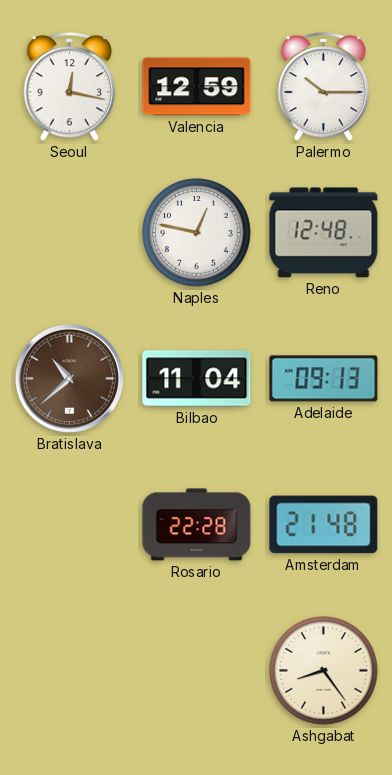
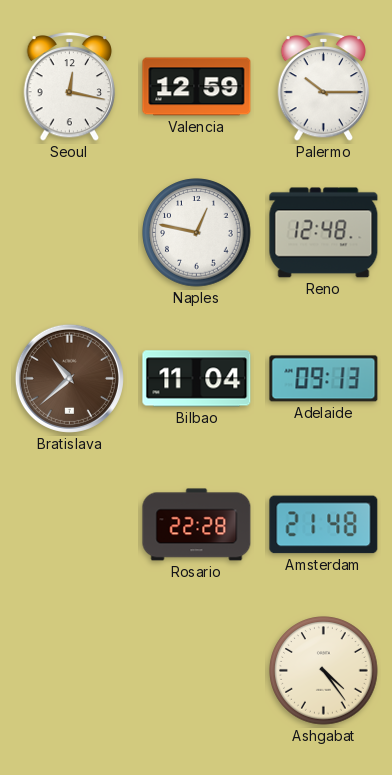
Ashgabat: 8:24 -> 4:24
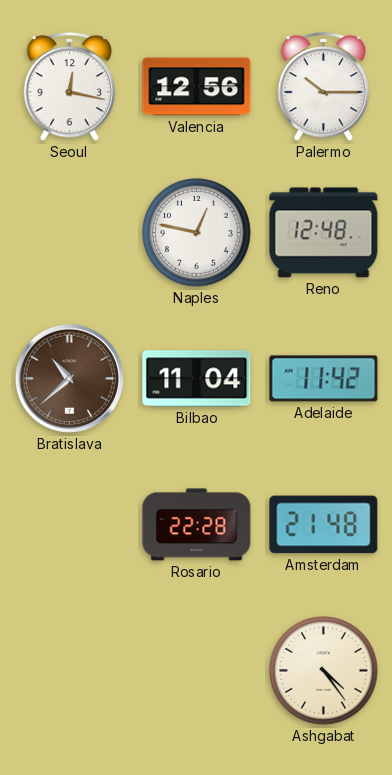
Valencia: 12:59 -> 12:56
Adelaide: 09:13 -> 11:42
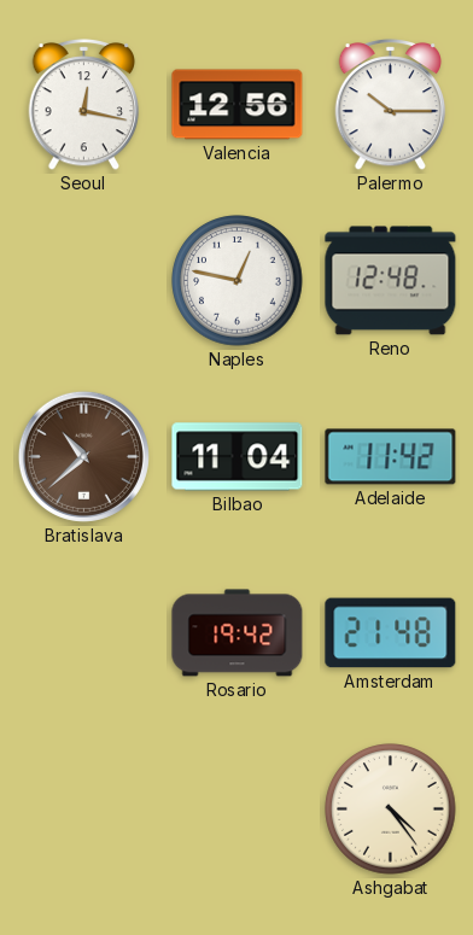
Rosario: 22:28 -> 19:42
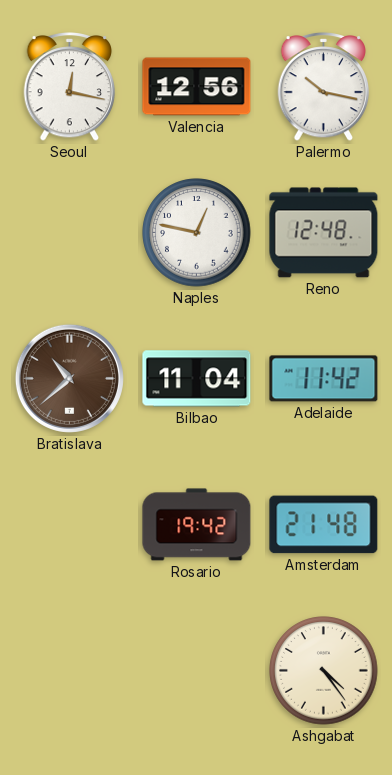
Palermo: 10:15 -> 10:17
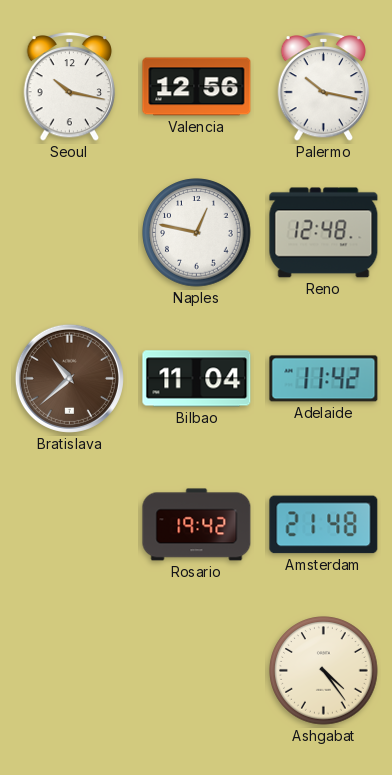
Seoul: 12:17 -> 10:17
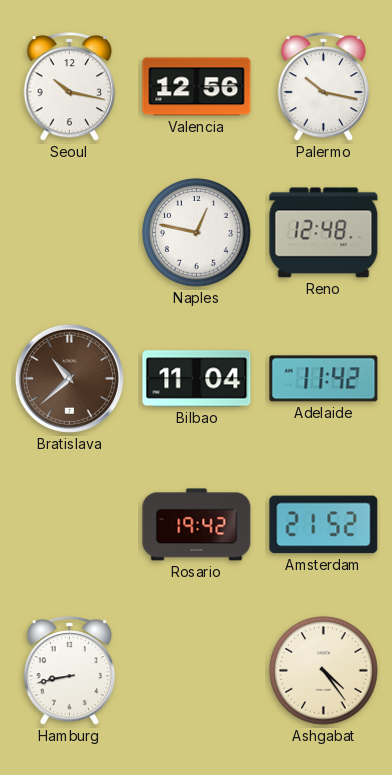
Amsterdam: 21:48 -> 21:52
Hamburg: none -> 8:43
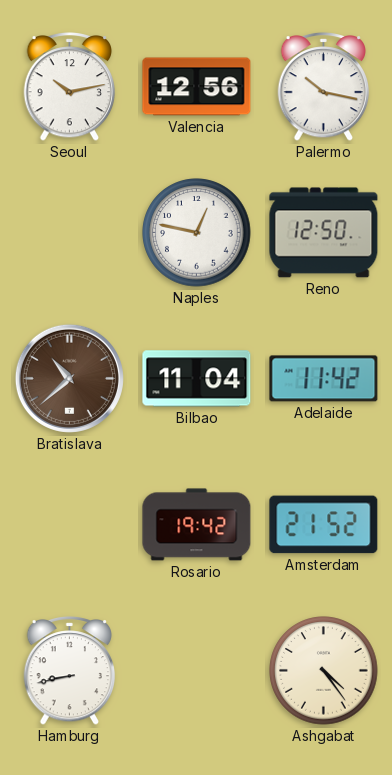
Seoul: 10:17 -> 10:13
Reno: 12:48 -> 12:50
